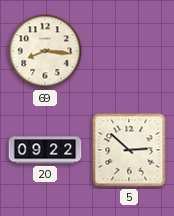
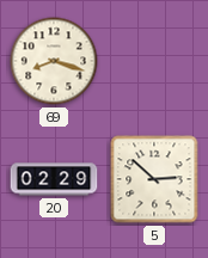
69: 8:16 -> 8:18
20: 09:22 -> 02:29
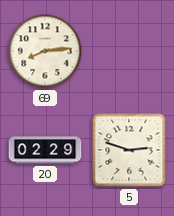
69: 8:18 -> 8:14
5: 2:52 -> 2:48
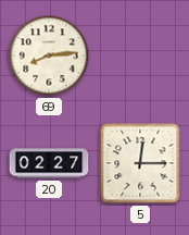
20: 02:29 -> 02:27
5: 2:48 -> 12:15
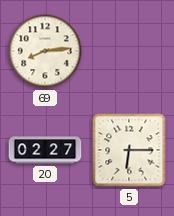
5: 12:15 -> 6:15
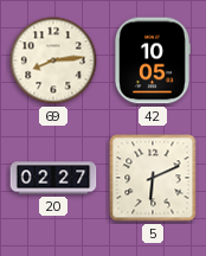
42: none -> 10:05
5: 6:15 -> 6:11
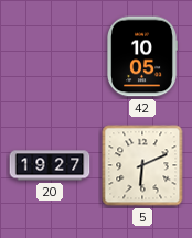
69: 8:14 -> none
20: 02:27 -> 19:27
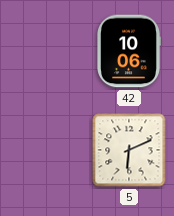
42: 10:05 -> 10:06
20: 19:27 -> none
